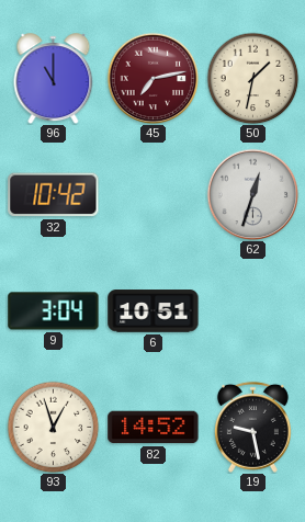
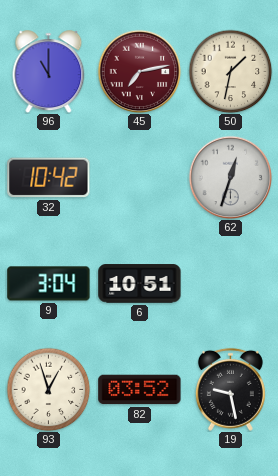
82: 14:52 -> 03:52
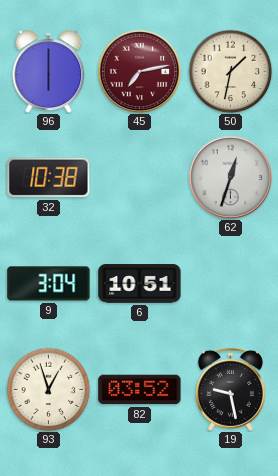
96: 11:00 -> 6:00
32: 10:42 -> 10:38
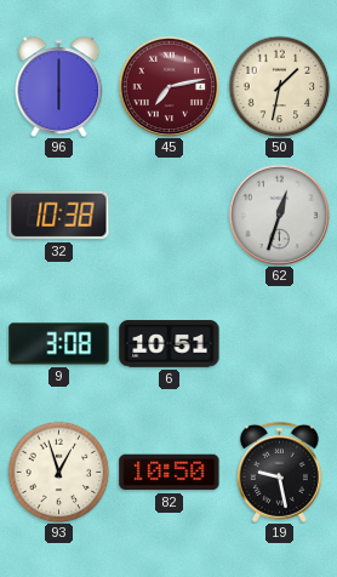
9: 3:04 -> 3:08
82: 03:52 -> 10:50
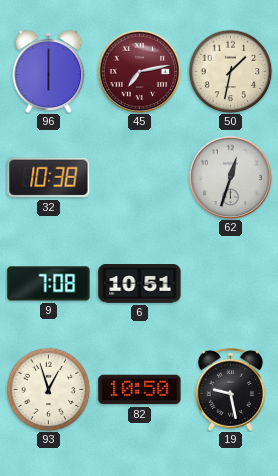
9: 3:08 -> 7:08
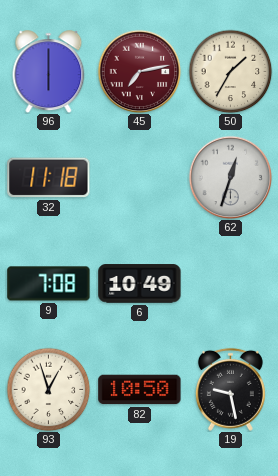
50: 1:32 -> 1:35
32: 10:38 -> 11:18
6: 10:51 -> 10:49
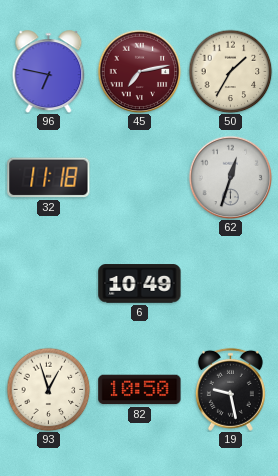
96: 6:00 -> 6:47
9: 7:08 -> none
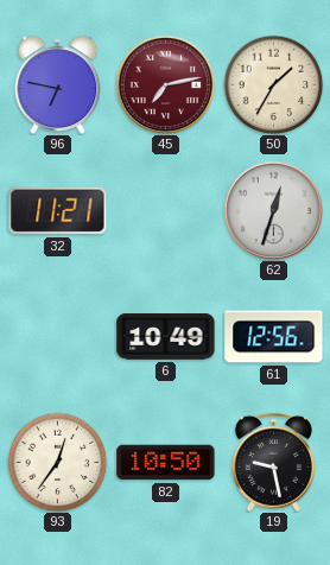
32: 11:18 -> 11:21
61: none -> 12:56
93: 12:57 -> 12:36
